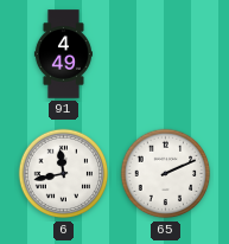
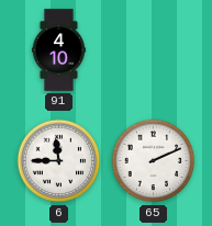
91: 4:49 -> 4:10
6: 11:43 -> 11:45
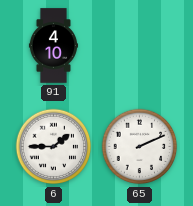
6: 11:45 -> 1:45
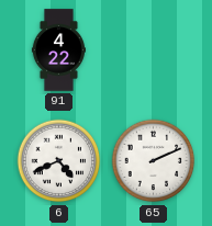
91: 4:10 -> 4:22
6: 1:45 -> 4:41
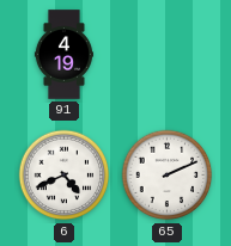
91: 4:22 -> 4:19
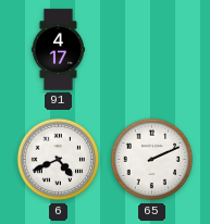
91: 4:19 -> 4:17
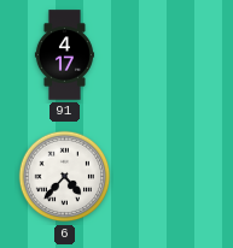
6: 4:41 -> 4:37
65: 2:11 -> none
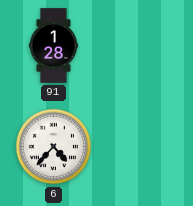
91: 4:17 -> 1:28
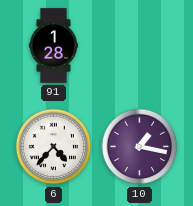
10: none -> 1:17
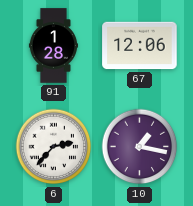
67: none -> 12:06
6: 4:37 -> 2:37
